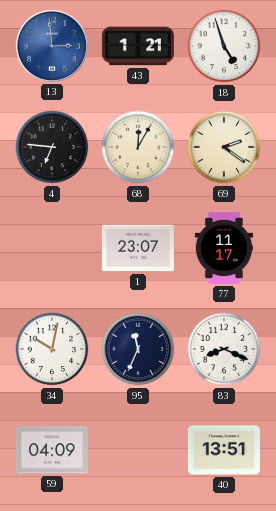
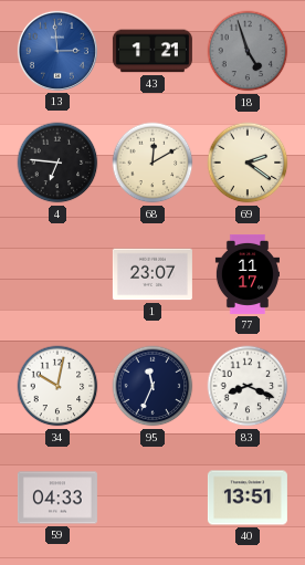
18 dial: white -> grey
68: 12:05 -> 12:10
59: 04:09 -> 04:33
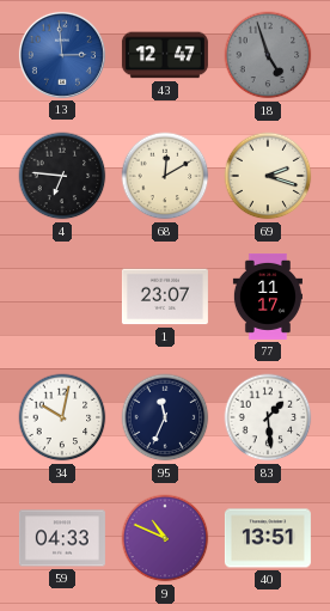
43: 1:21 -> 12:47
69: 2:21 -> 2:18
83: 8:19 -> 1:29
9: none -> 10:49
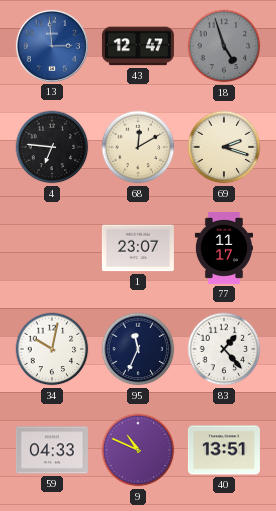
83: 1:29 -> 1:23
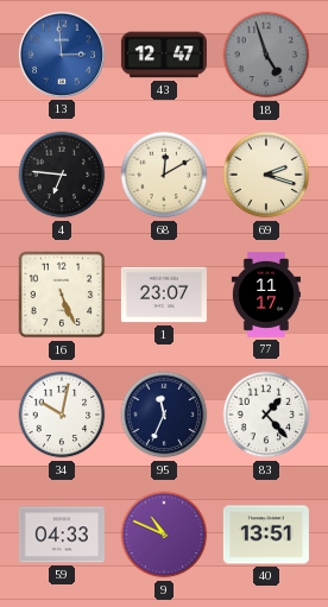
16: none -> 5:26
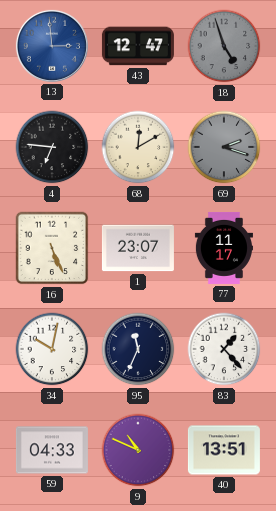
69 dial: cream -> grey
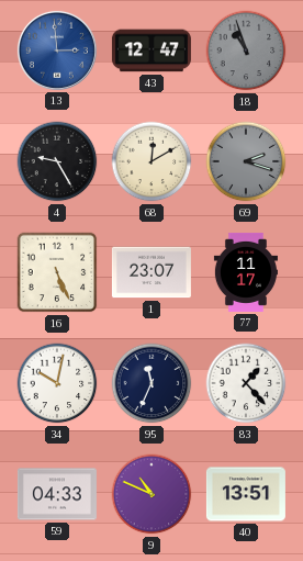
18: 4:57 -> 10:57
4: 6:46 -> 9:25
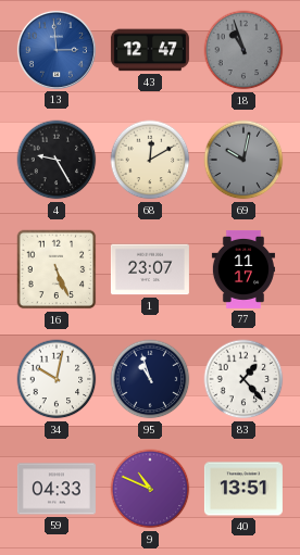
69: 2:18 -> 10:02
95: 11:34 -> 10:57
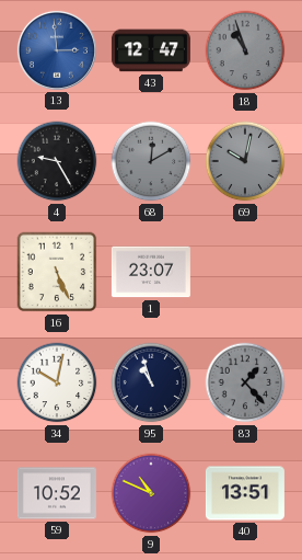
68 dial: cream -> grey
77: 11:17 -> none
83 dial: white -> grey
59: 04:33 -> 10:52
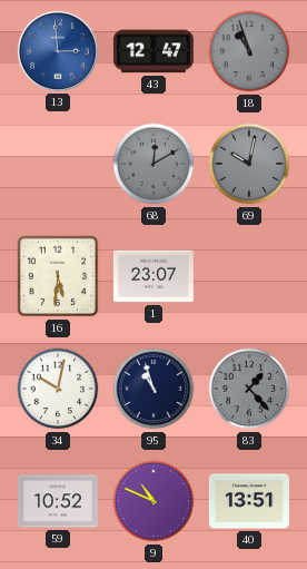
4: 9:25 -> none
16: 5:26 -> 5:31
